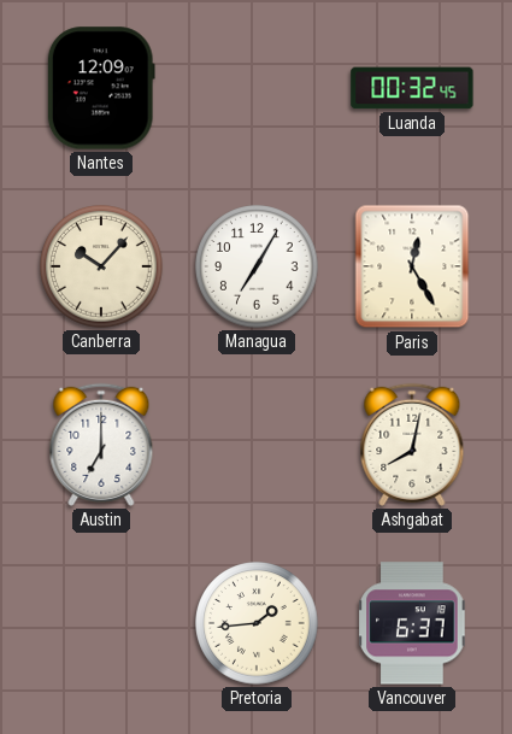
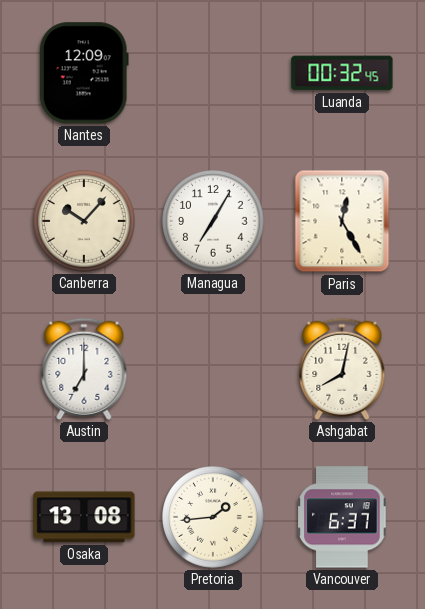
Osaka: none -> 13:08
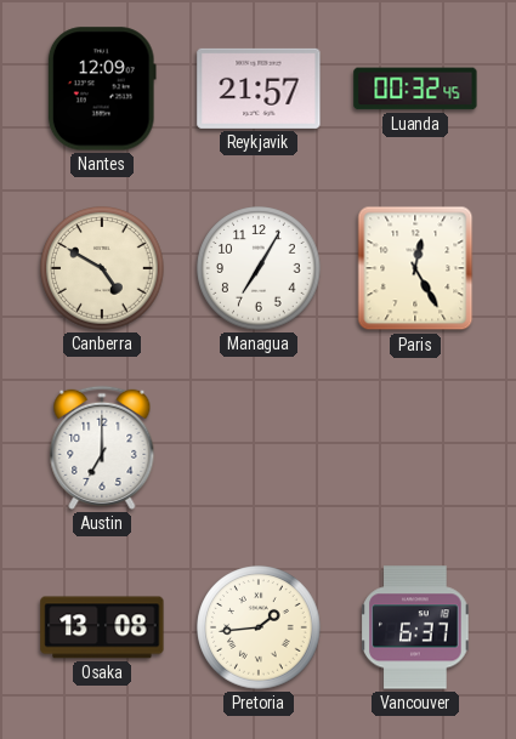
Reykjavik: none -> 21:57
Canberra: 10:07 -> 4:50
Ashgabat: 8:02 -> none
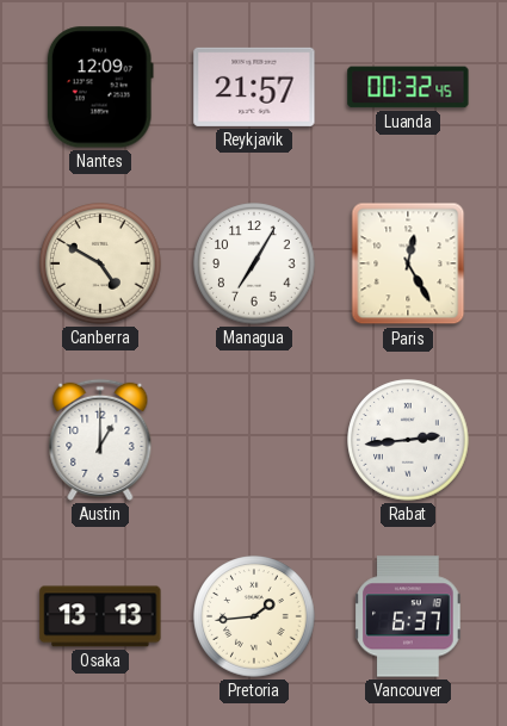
Austin: 7:00 -> 1:00
Rabat: none -> 2:44
Osaka: 13:08 -> 13:13
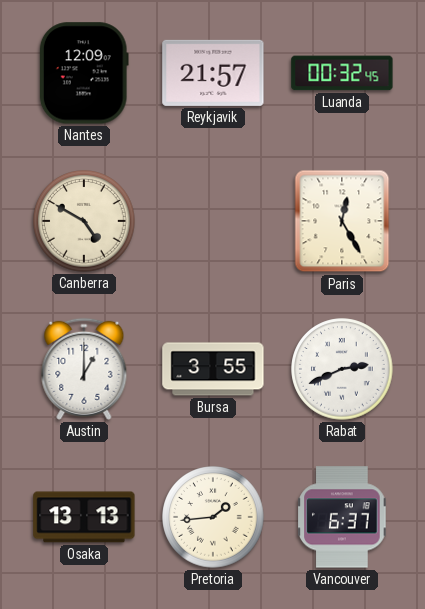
Managua: 7:05 -> none
Bursa: none -> 3:55
Rabat: 2:44 -> 2:41
